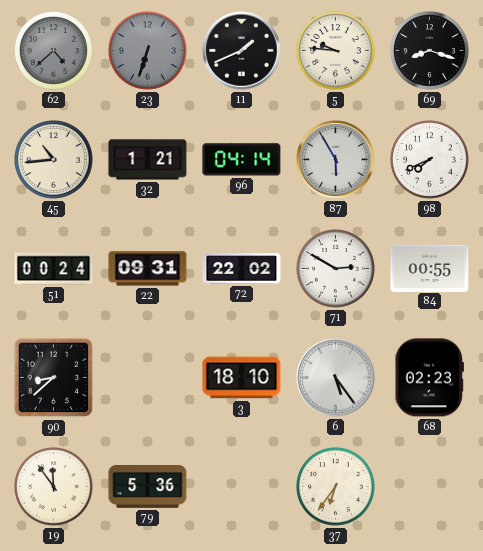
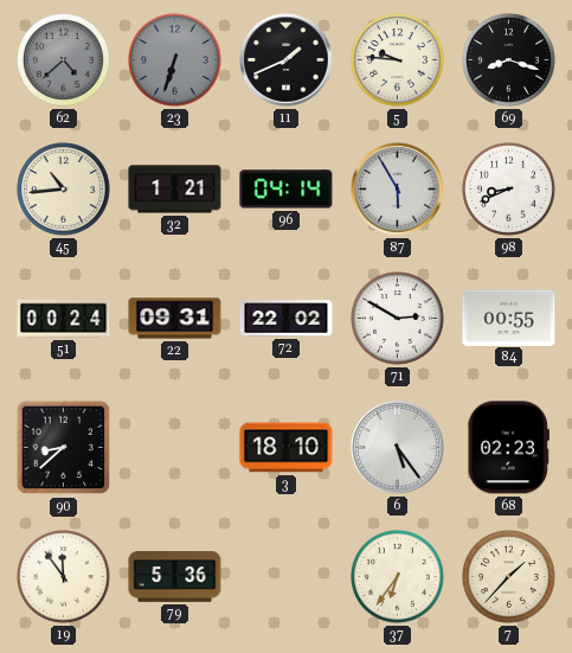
98: 7:41 -> 8:41
7: none -> 1:37
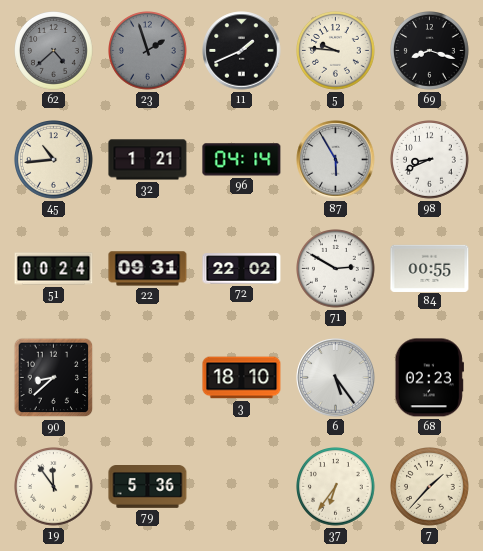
23: 6:33 -> 1:57
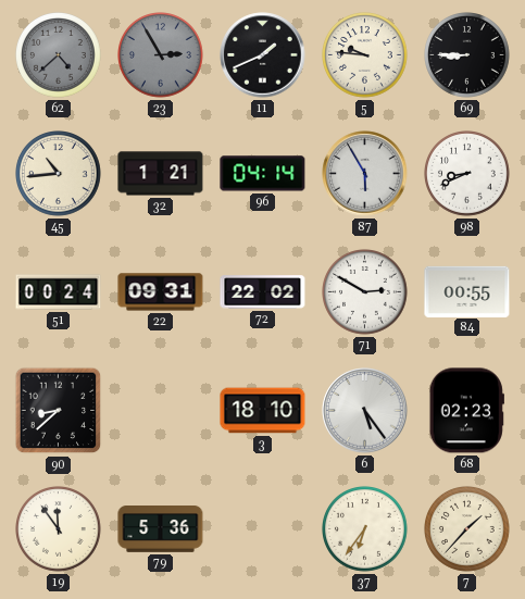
23: 1:57 -> 2:55
69: 8:18 -> 8:45
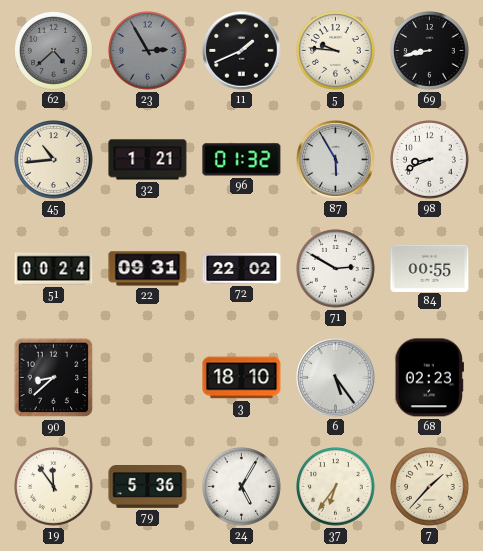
69: 8:45 -> 8:43
96: 04:14 -> 01:32
24: none -> 5:05
